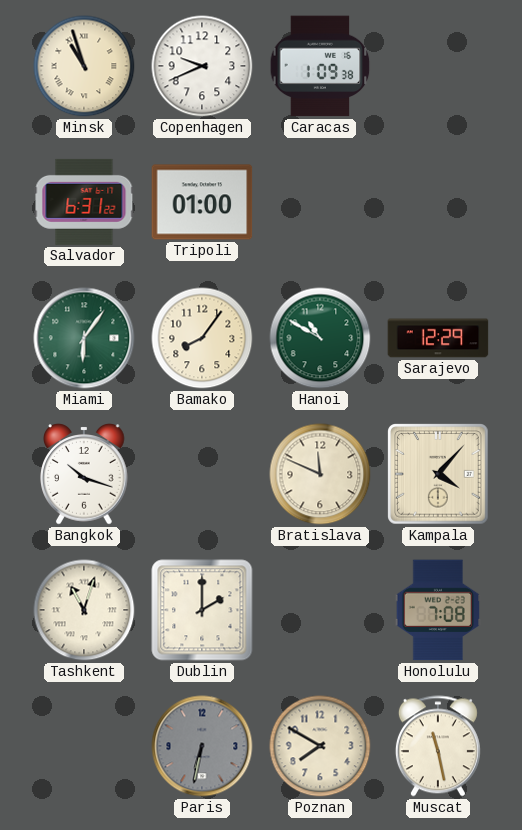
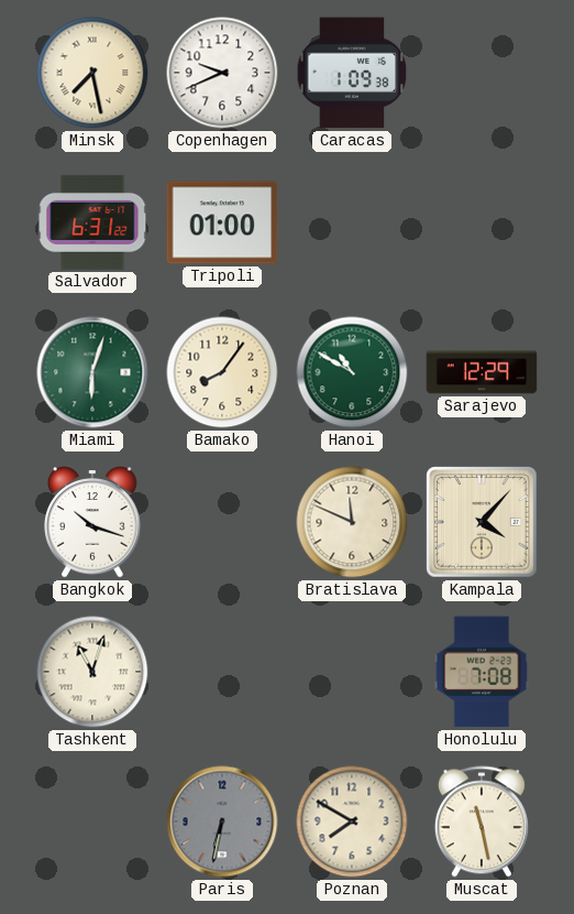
Minsk: 10:57 -> 7:28
Miami: 6:06 -> 6:03
Dublin: 2:00 -> none
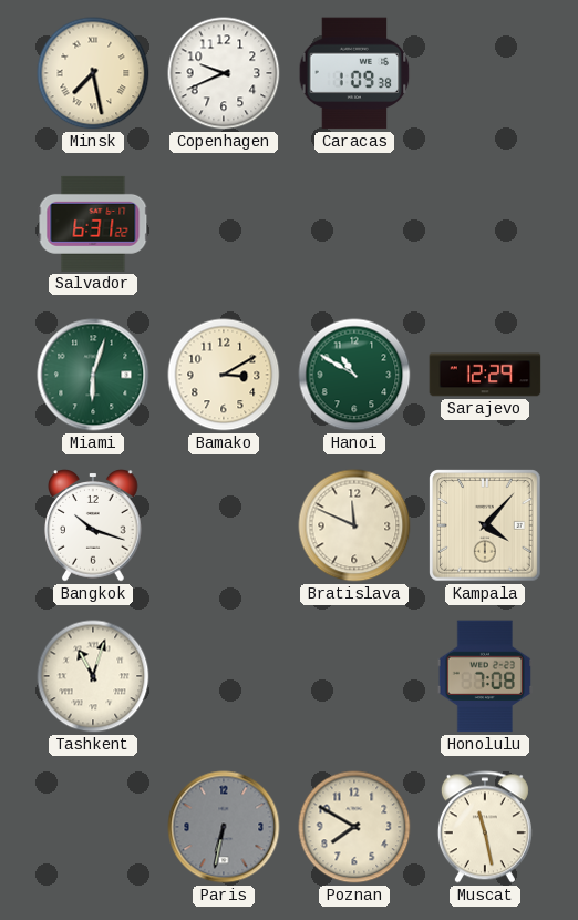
Tripoli: 01:00 -> none
Bamako: 8:06 -> 3:10
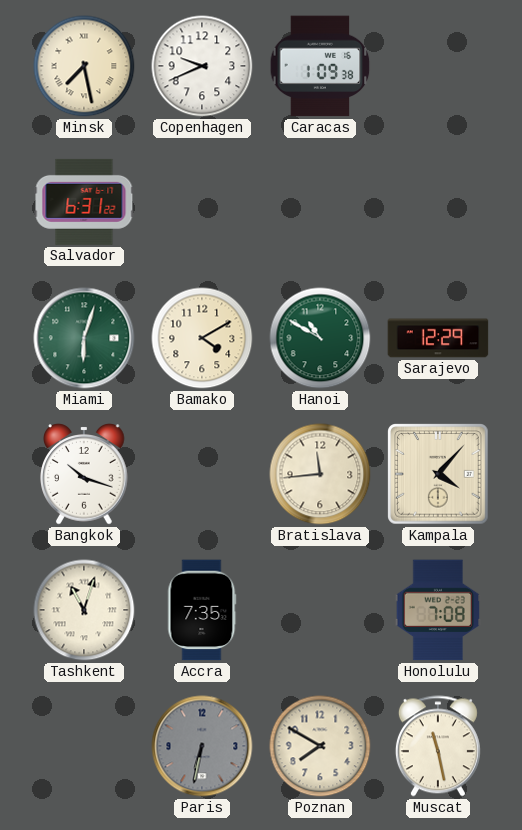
Bamako: 3:10 -> 4:10
Bratislava: 11:49 -> 11:44
Accra: none -> 7:35
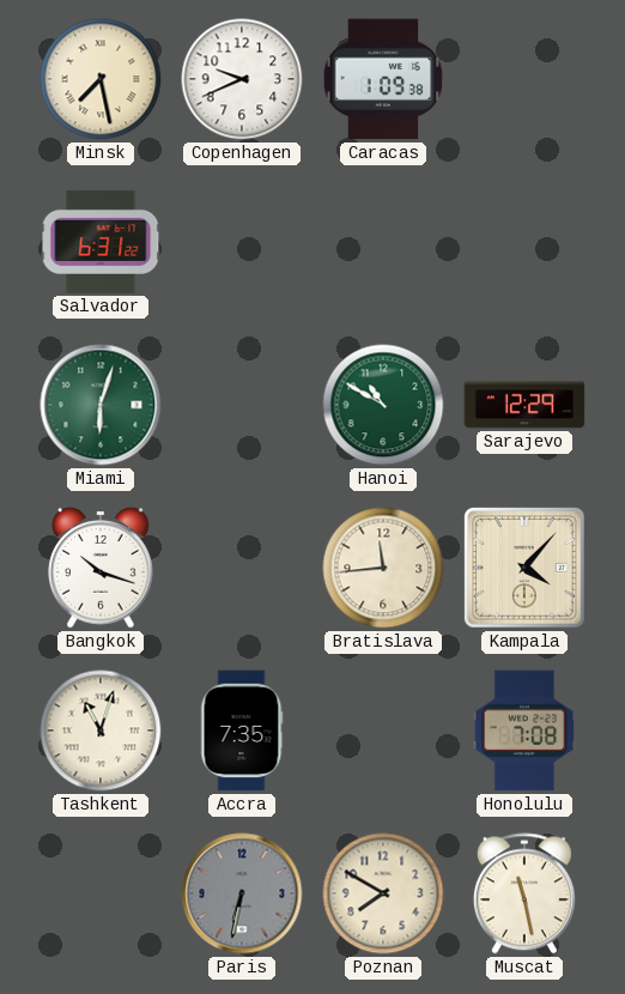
Bamako: 4:10 -> none
